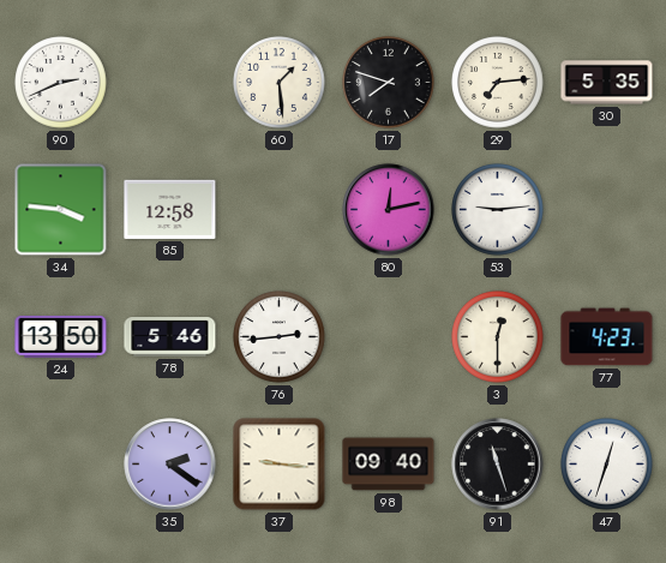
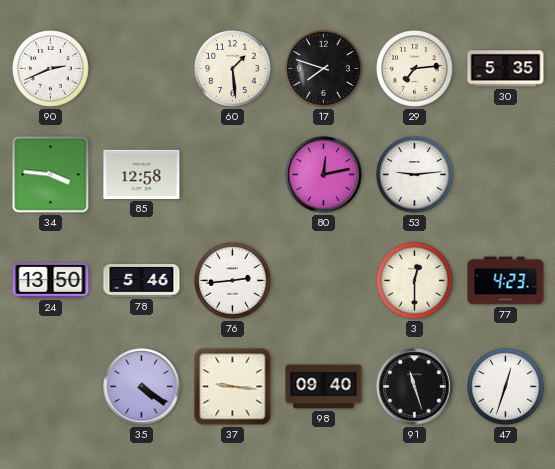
35: 2:21 -> 4:21
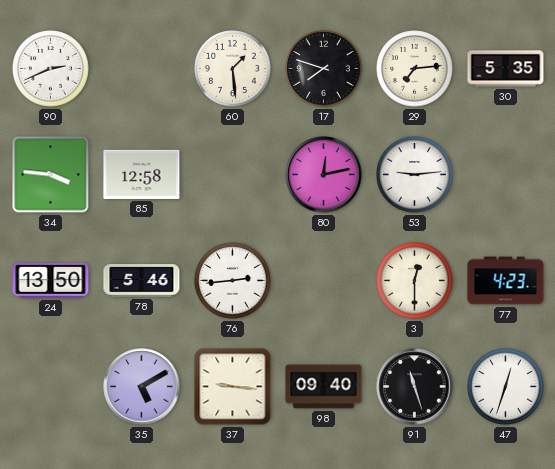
35: 4:21 -> 5:10
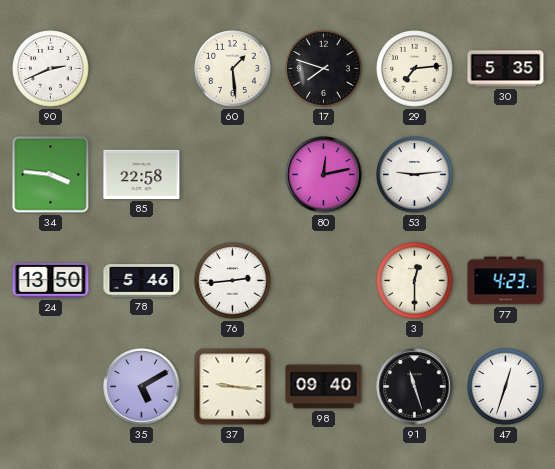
85: 12:58 -> 22:58
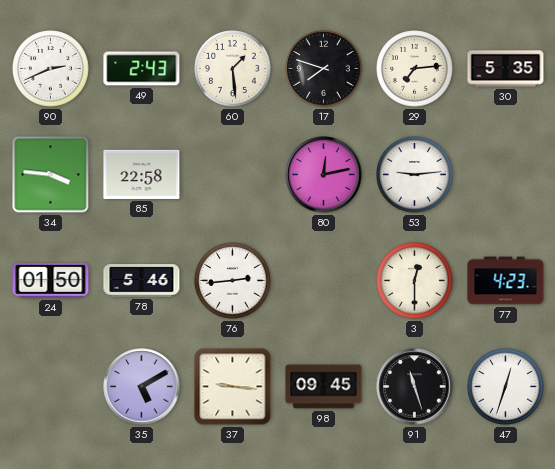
49: none -> 2:43
24: 13:50 -> 01:50
98: 09:40 -> 09:45
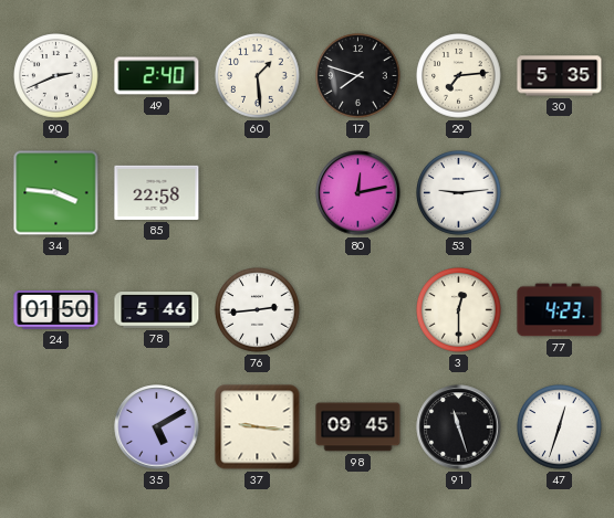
49: 2:43 -> 2:40
